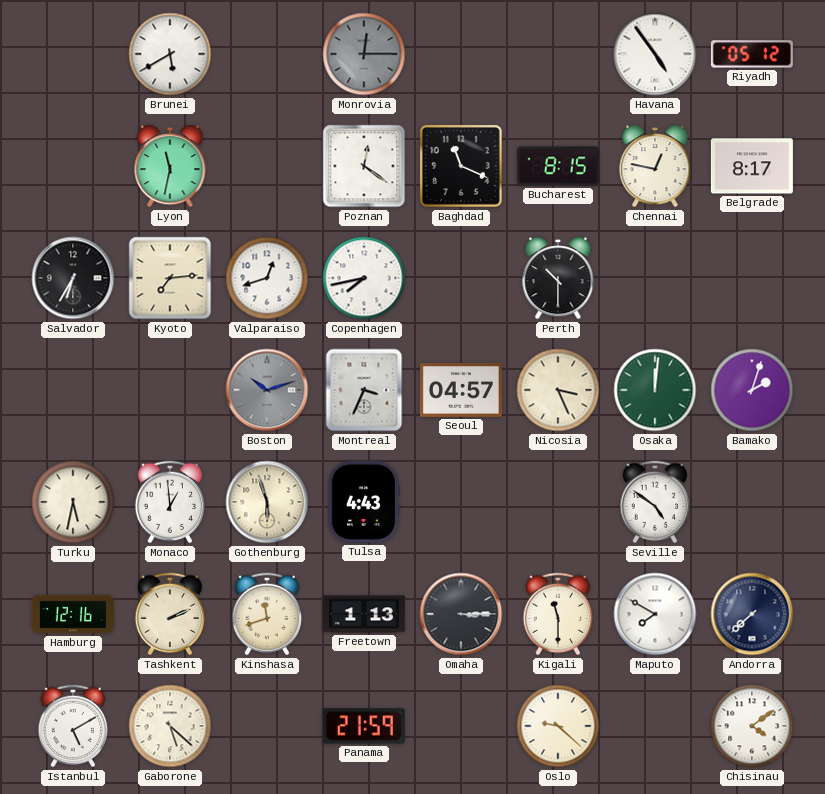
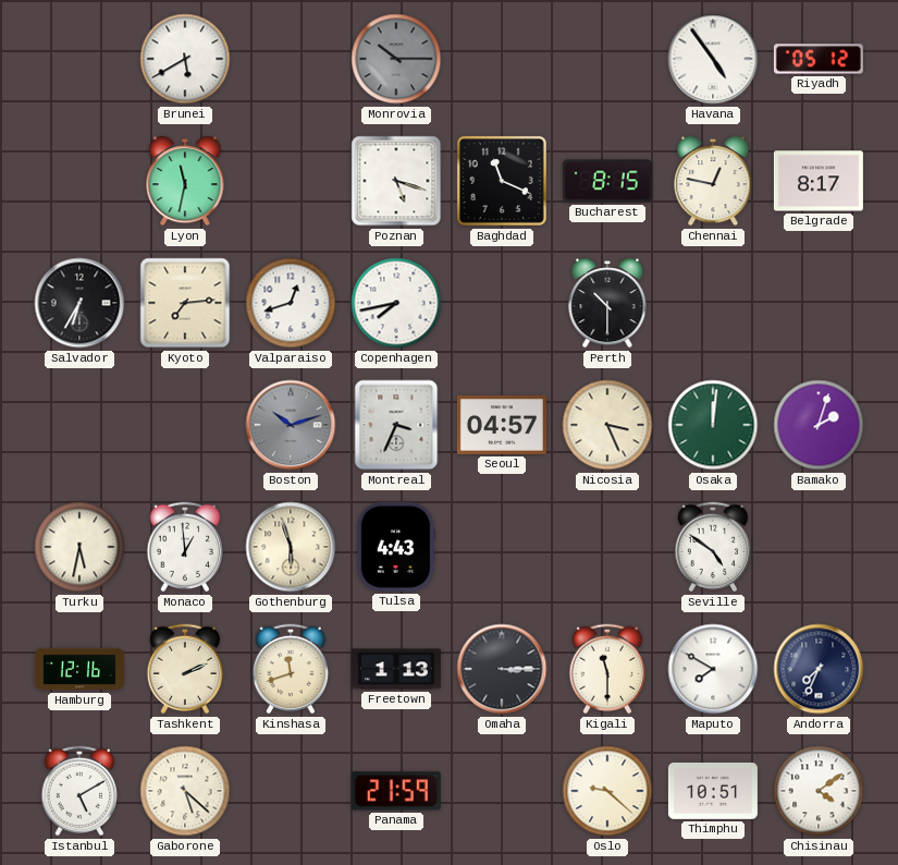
Monrovia: 12:15 -> 10:15
Poznan: 12:21 -> 5:18
Andorra: 7:38 -> 7:34
Thimphu: none -> 10:51
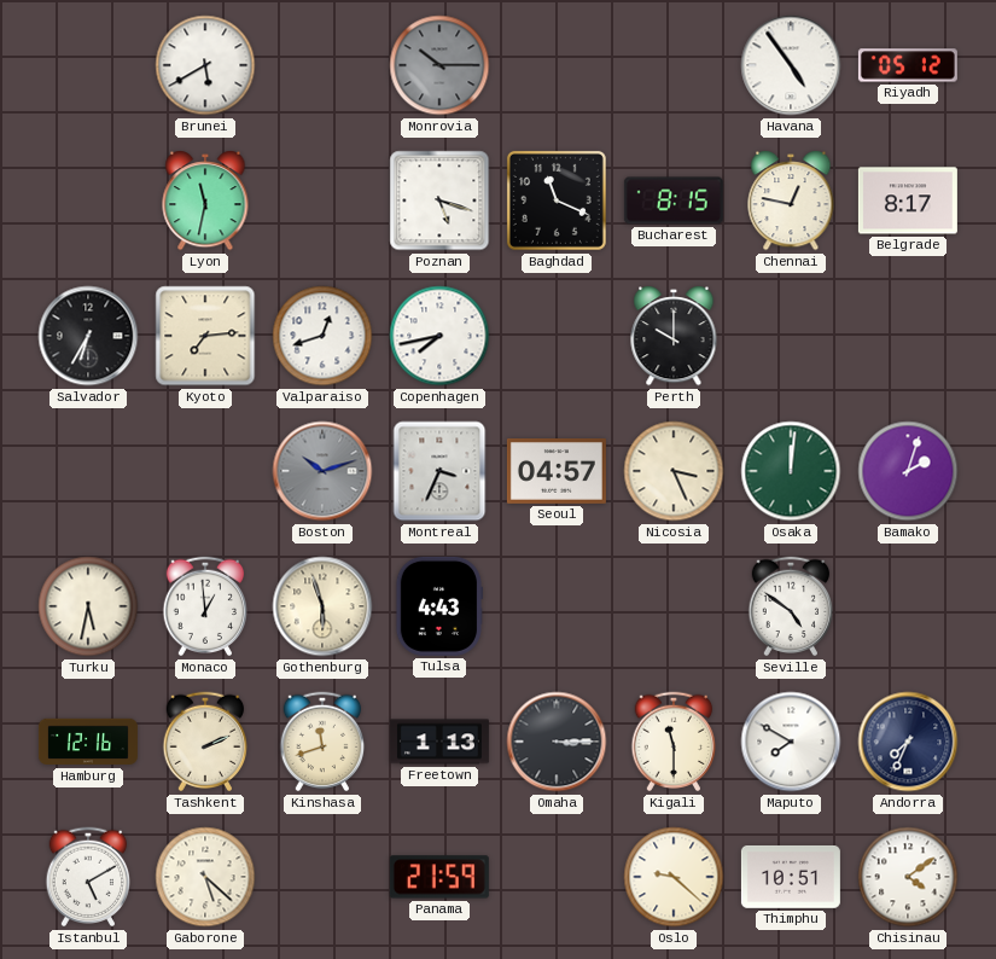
Perth: 10:30 -> 10:00
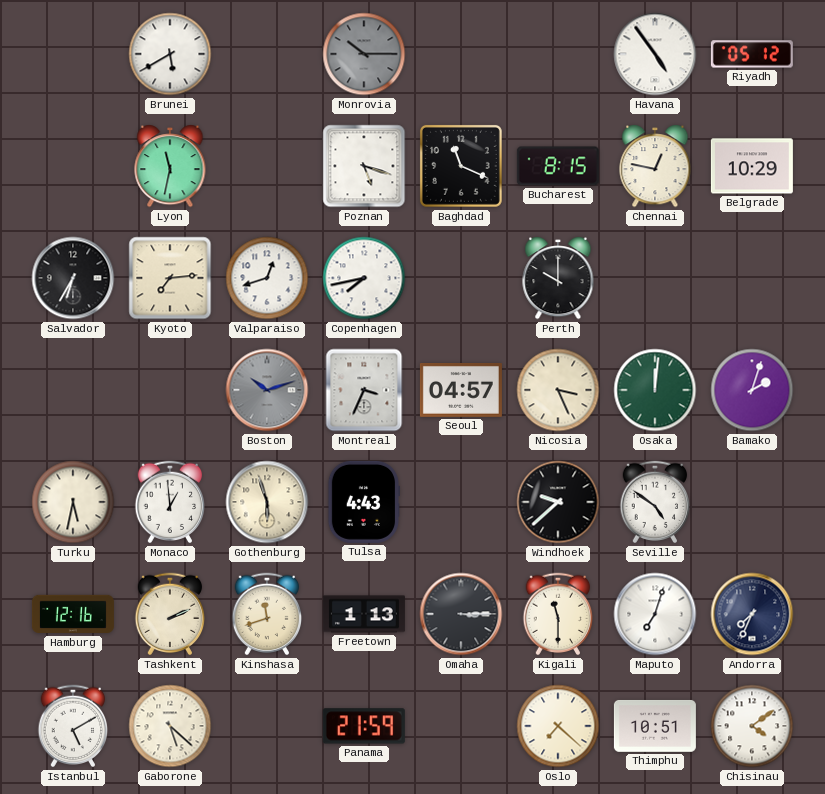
Belgrade: 8:17 -> 10:29
Windhoek: none -> 9:38
Maputo: 7:50 -> 7:03
Oslo: 9:22 -> 7:22
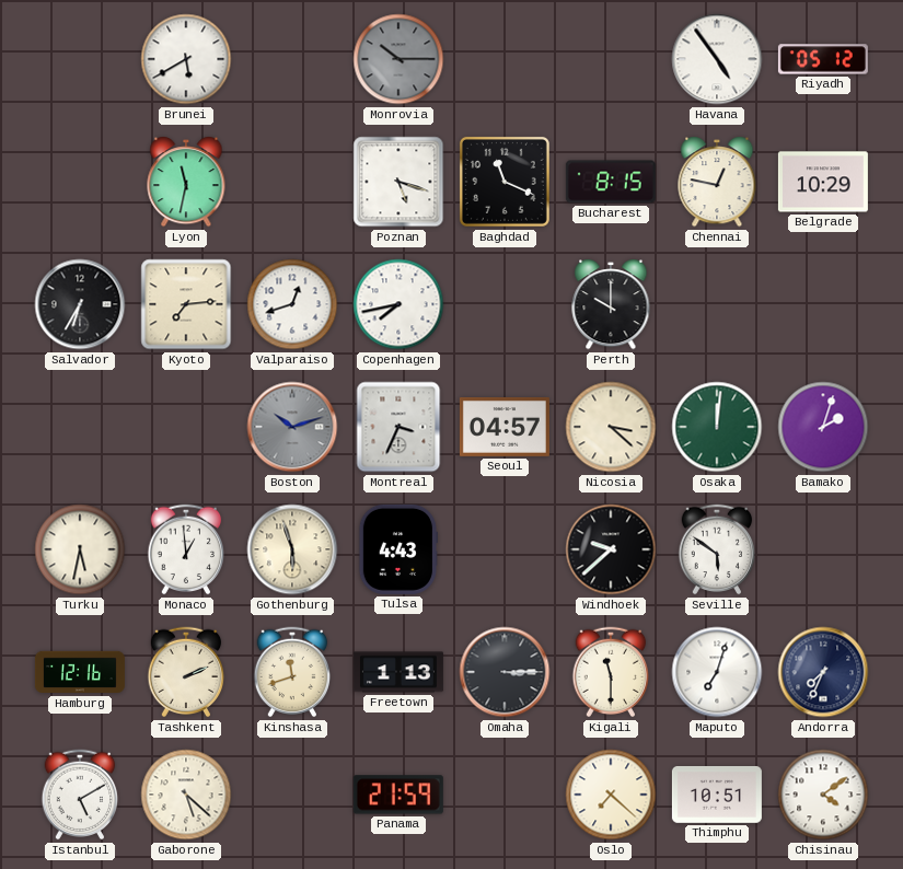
Nicosia: 3:26 -> 3:22
Seville: 4:51 -> 5:51
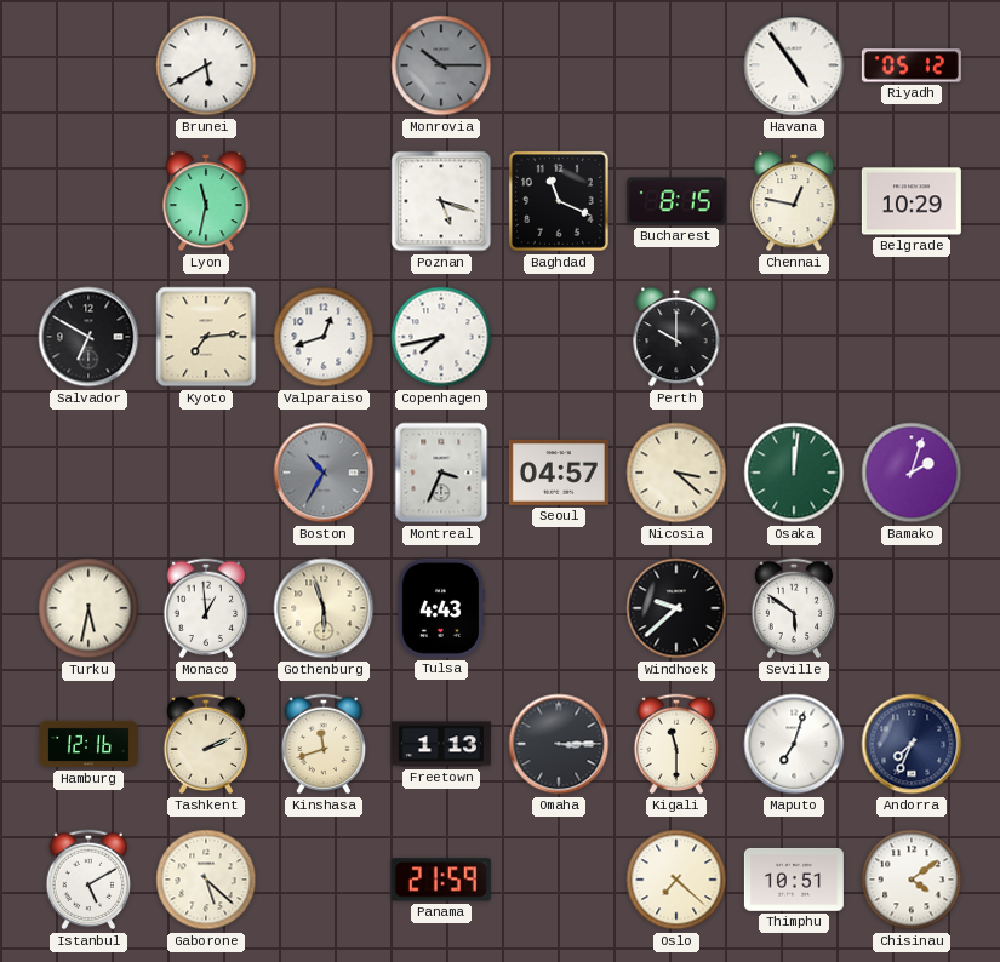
Salvador: 6:35 -> 6:50
Boston: 10:12 -> 10:35
